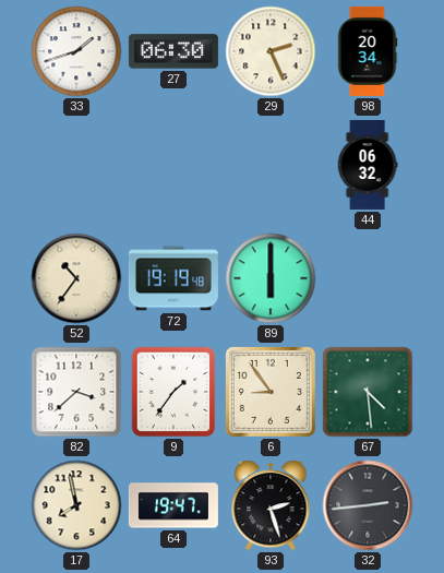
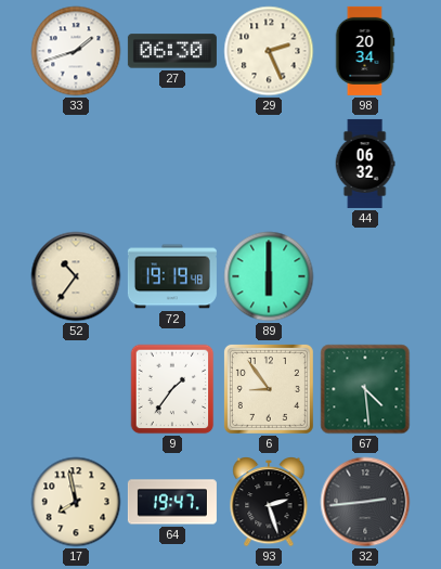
82: 3:38 -> none
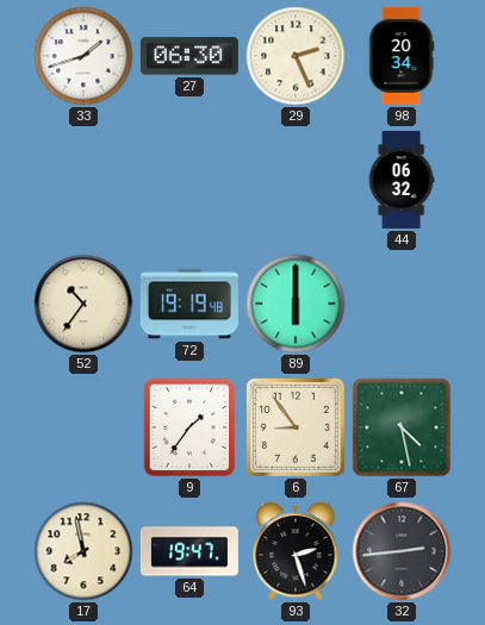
67: 4:29 -> 4:28
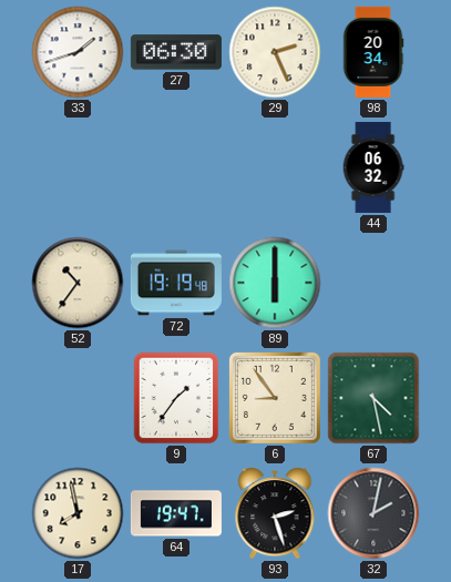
32: 2:44 -> 2:02
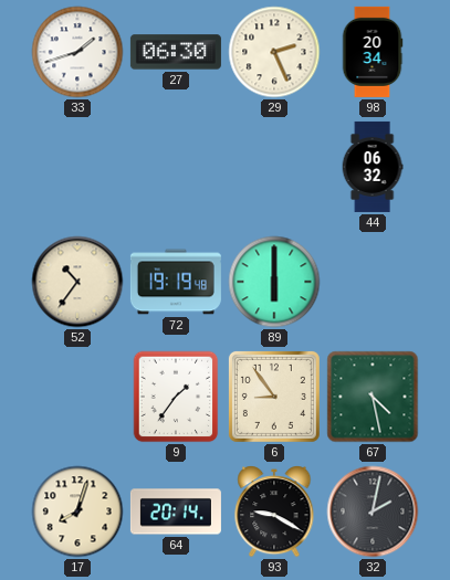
17: 7:58 -> 8:03
64: 19:47 -> 20:14
93: 2:27 -> 9:20
